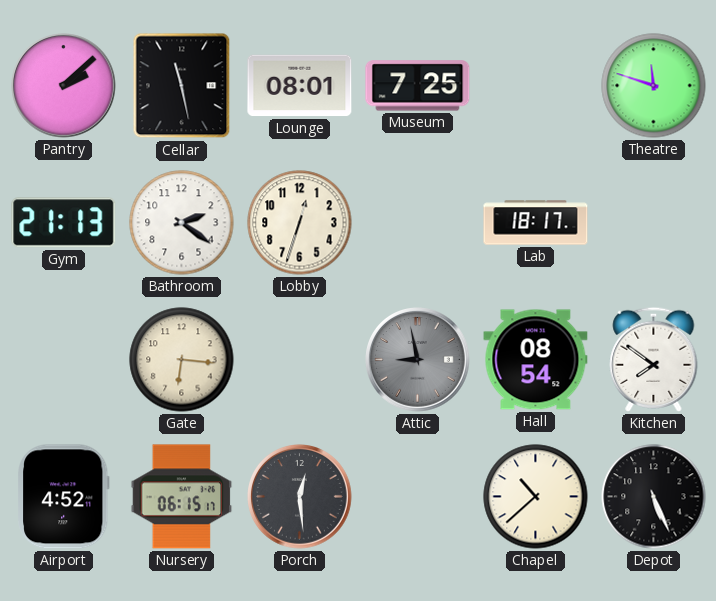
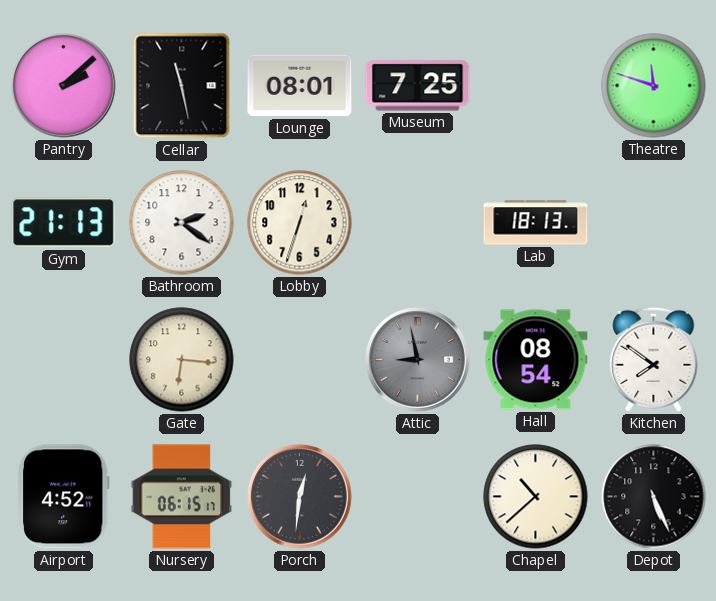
Lab: 18:17 -> 18:13
Porch: 12:29 -> 12:31
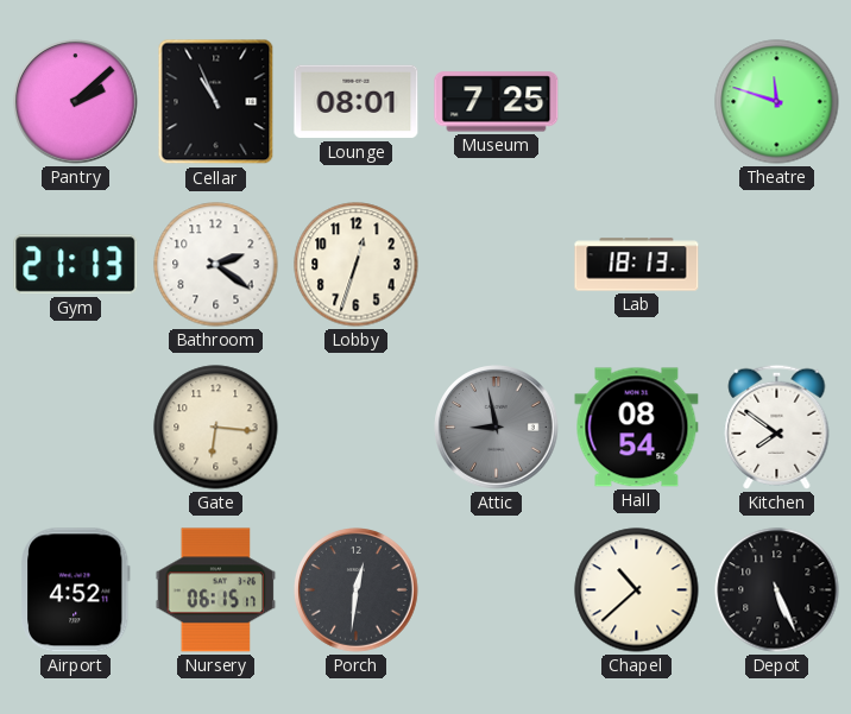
Cellar: 11:28 -> 10:56
